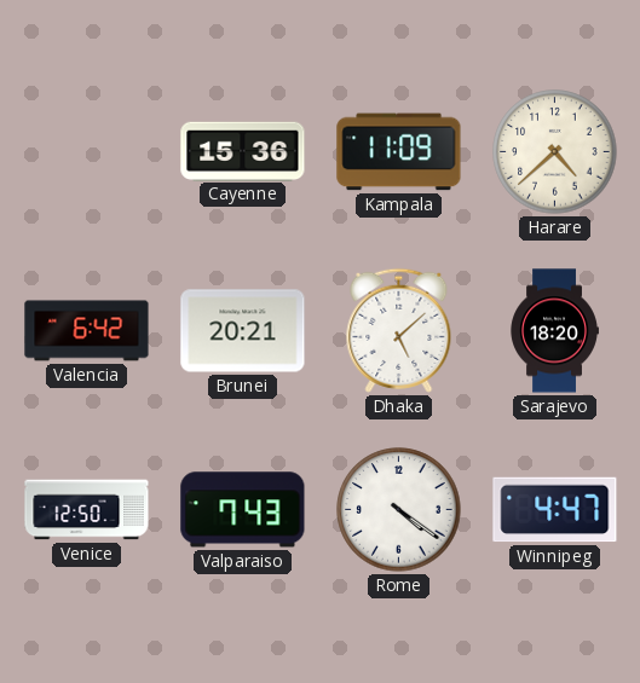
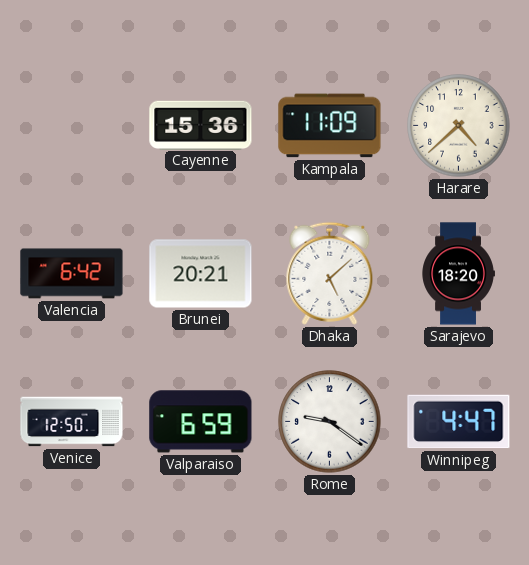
Valparaiso: 7:43 -> 6:59
Rome: 4:21 -> 9:21
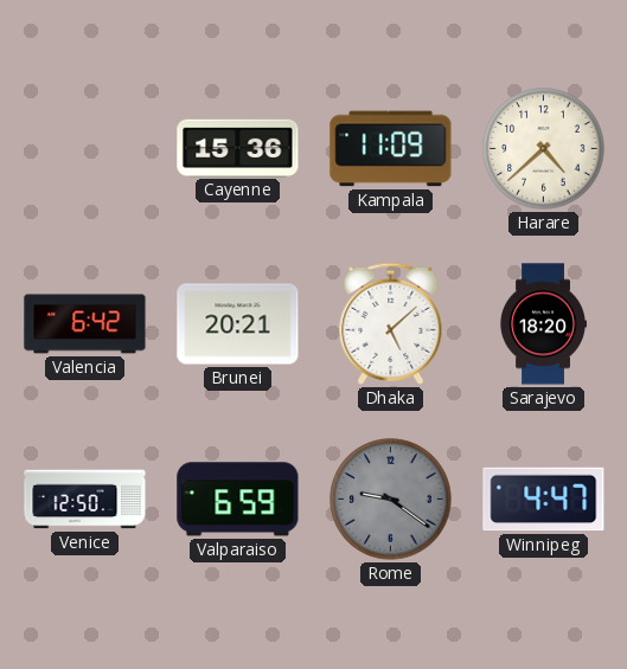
Rome dial: white -> grey
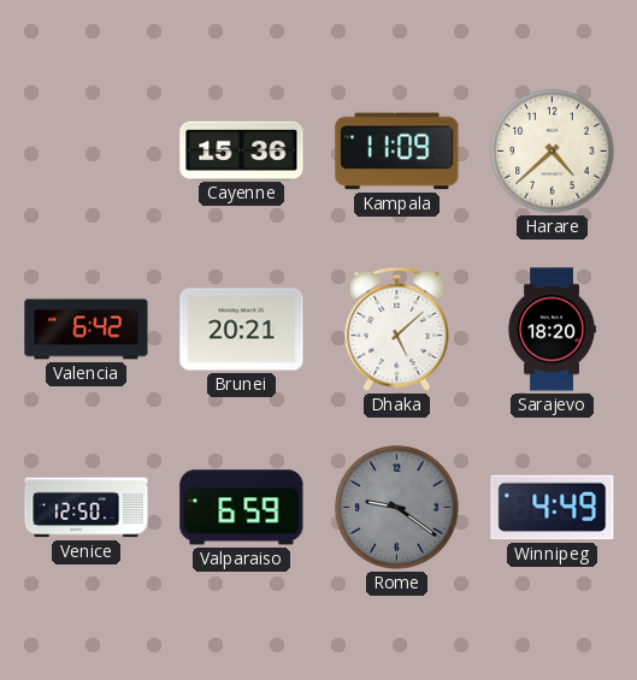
Winnipeg: 4:47 -> 4:49
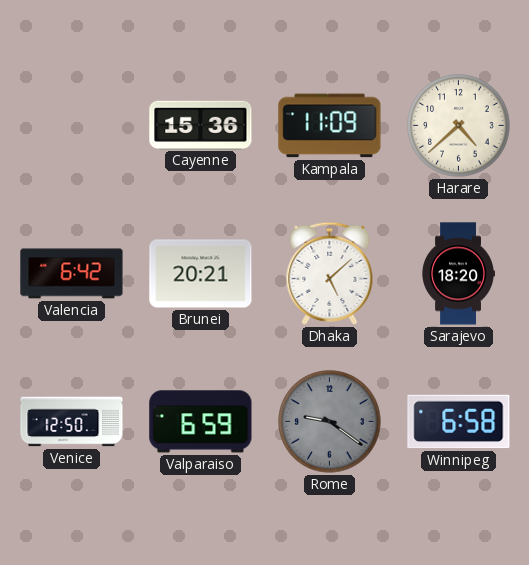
Winnipeg: 4:49 -> 6:58
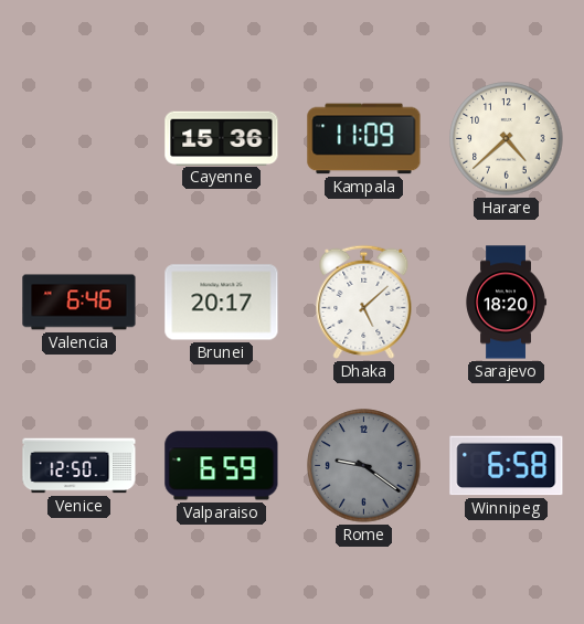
Valencia: 6:42 -> 6:46
Brunei: 20:21 -> 20:17
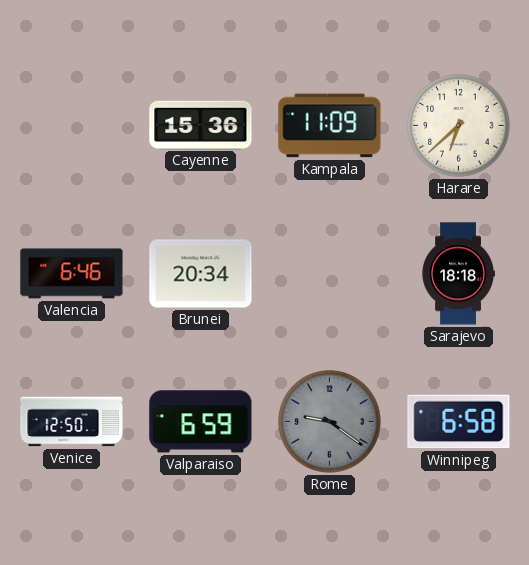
Harare: 4:38 -> 6:38
Brunei: 20:17 -> 20:34
Dhaka: 5:08 -> none
Sarajevo: 18:20 -> 18:18
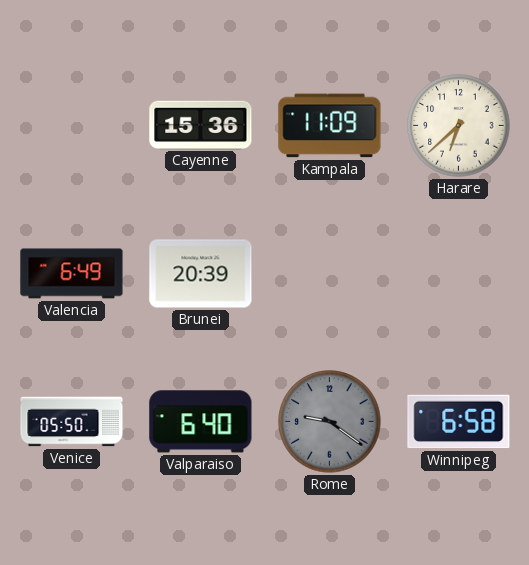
Valencia: 6:46 -> 6:49
Brunei: 20:34 -> 20:39
Sarajevo: 18:18 -> none
Venice: 12:50 -> 05:50
Valparaiso: 6:59 -> 6:40
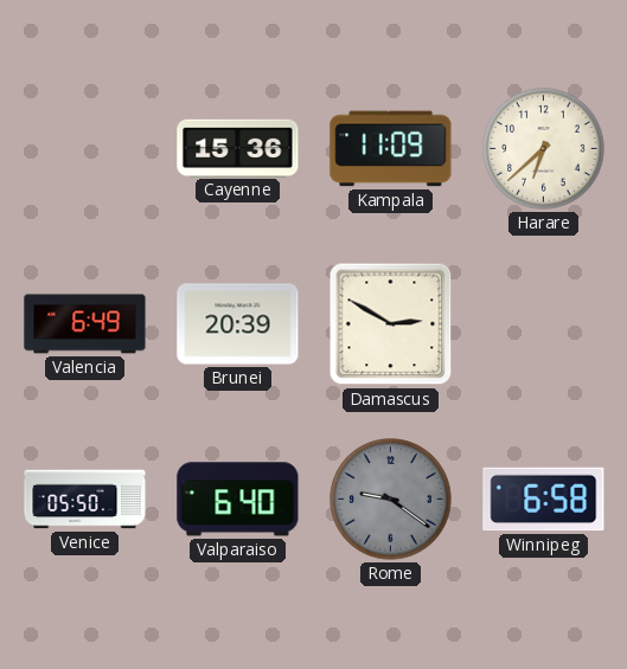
Damascus: none -> 2:50
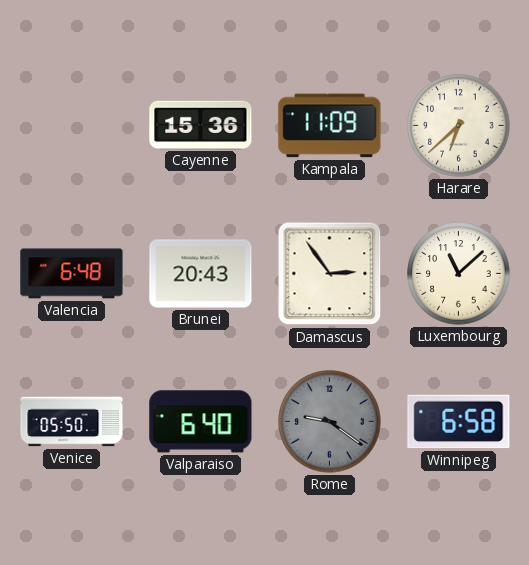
Valencia: 6:49 -> 6:48
Brunei: 20:39 -> 20:43
Damascus: 2:50 -> 2:54
Luxembourg: none -> 11:08
